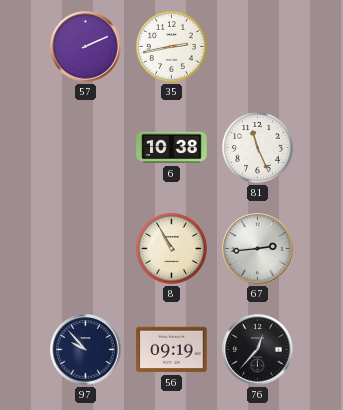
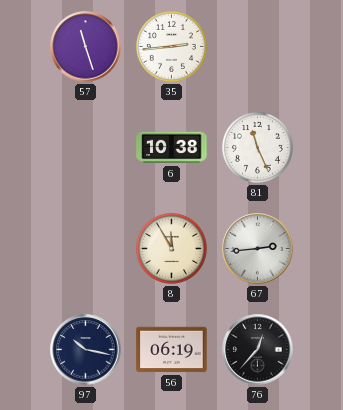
57: 2:11 -> 11:27
35: 2:43 -> 2:44
8: 10:55 -> 11:55
97: 9:53 -> 10:17
56: 09:19 -> 06:19
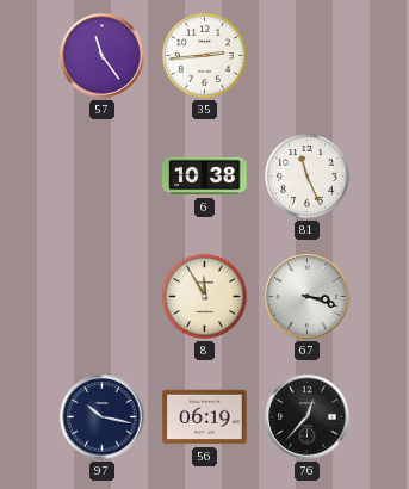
57: 11:27 -> 11:24
67: 2:44 -> 3:18
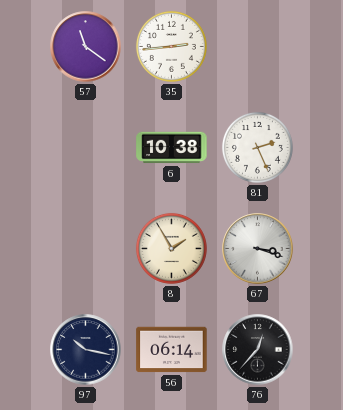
57: 11:24 -> 11:21
81: 11:26 -> 2:26
8: 11:55 -> 1:55
56: 06:19 -> 06:14
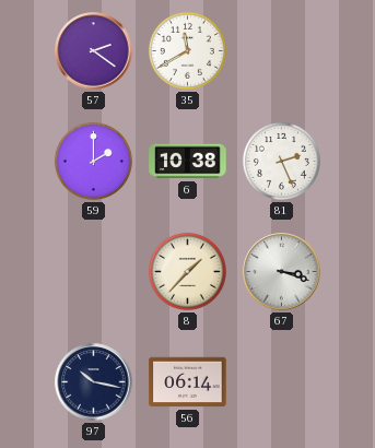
57: 11:21 -> 2:21
35: 2:44 -> 11:40
59: none -> 2:00
8: 1:55 -> 1:37
76: 12:37 -> none
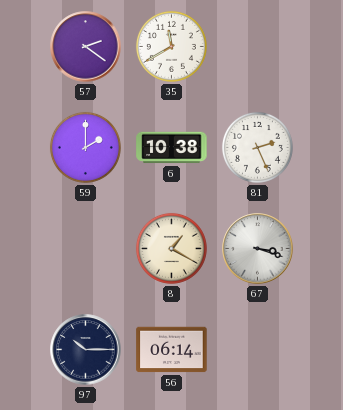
8: 1:37 -> 1:20
97: 10:17 -> 10:15
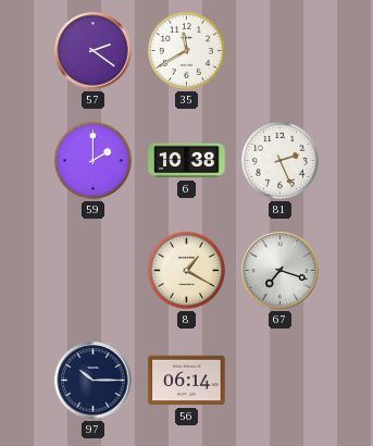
67: 3:18 -> 7:18
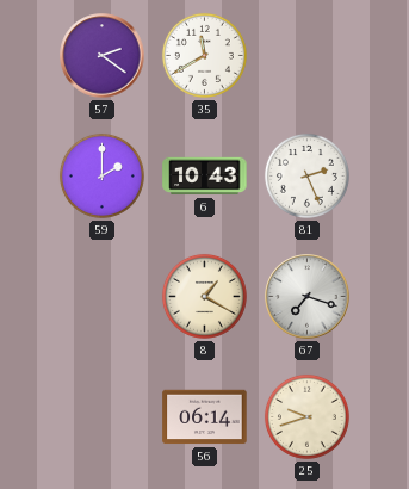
6: 10:38 -> 10:43
97: 10:15 -> none
25: none -> 9:42
